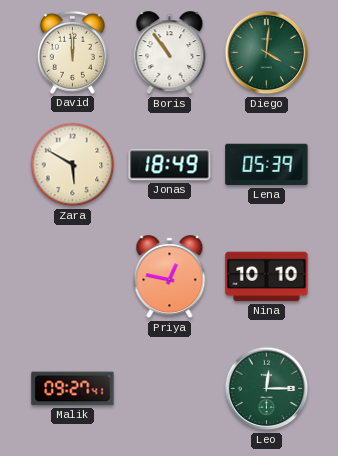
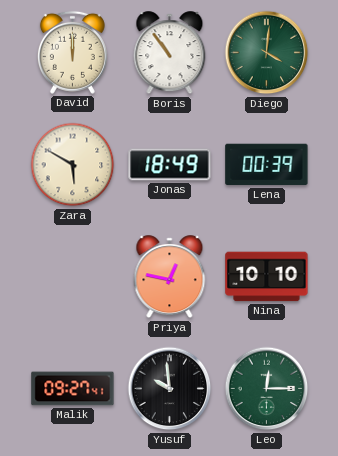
Lena: 05:39 -> 00:39
Yusuf: none -> 9:59
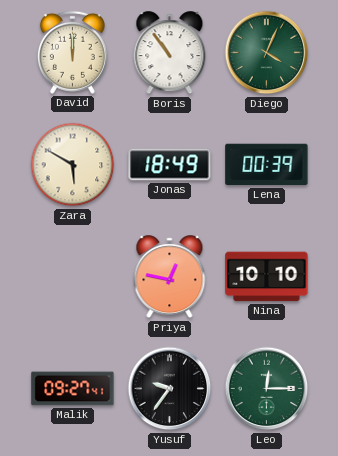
Diego: 4:01 -> 4:04
Yusuf: 9:59 -> 9:36
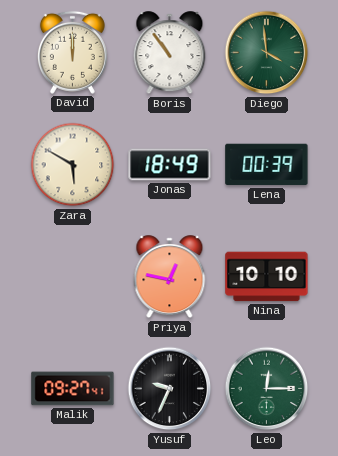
Diego: 4:04 -> 3:59
Yusuf: 9:36 -> 9:34
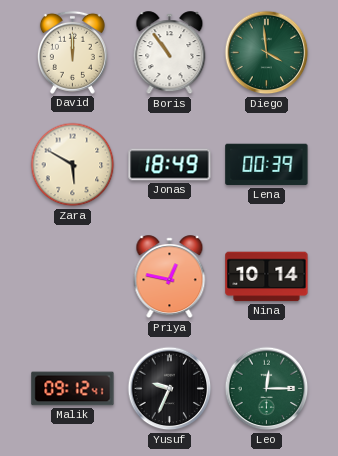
Nina: 10:10 -> 10:14
Malik: 09:27 -> 09:12
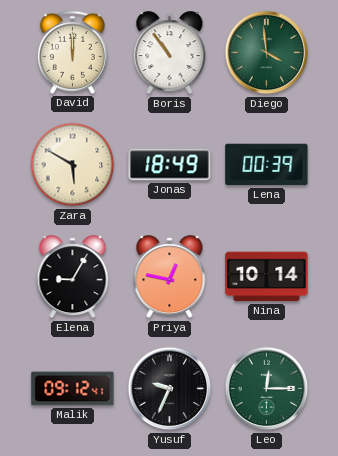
Elena: none -> 9:05
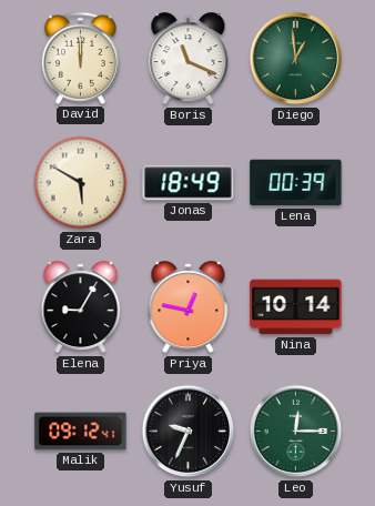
Boris: 10:54 -> 11:19
Diego: 3:59 -> 12:59
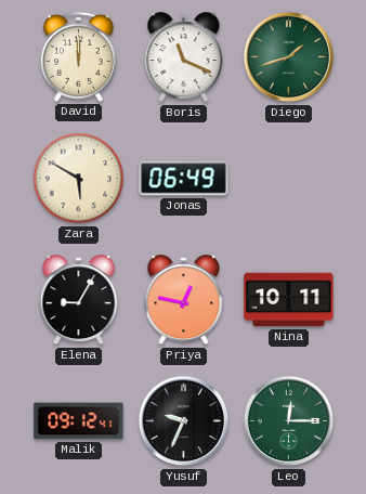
Diego: 12:59 -> 1:42
Jonas: 18:49 -> 06:49
Lena: 00:39 -> none
Nina: 10:14 -> 10:11
